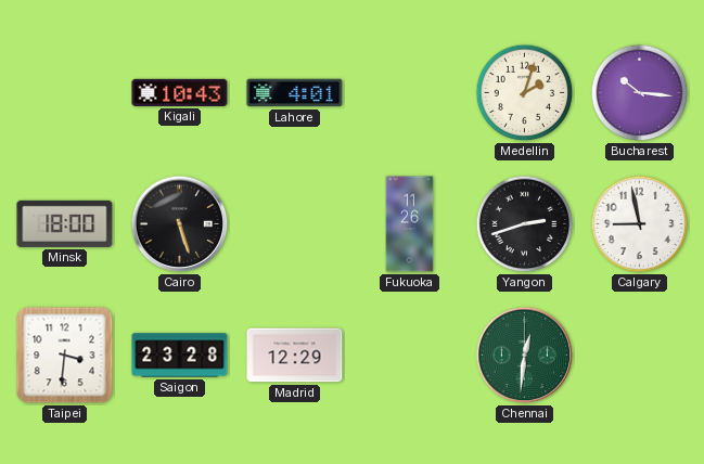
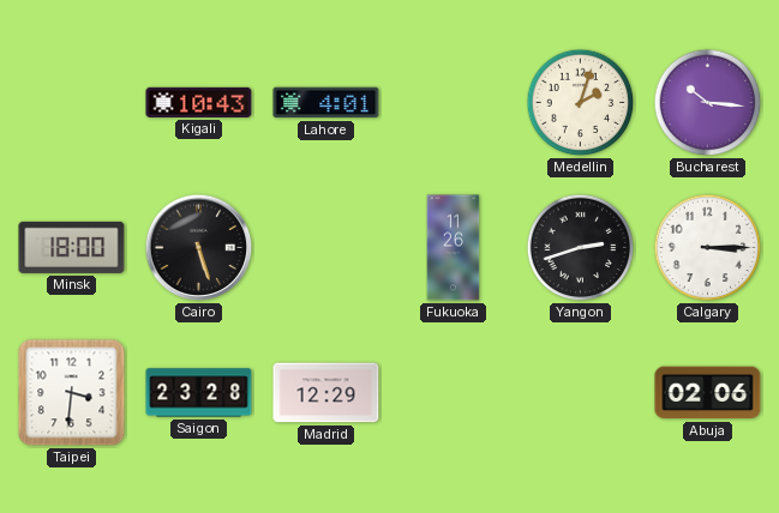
Calgary: 8:58 -> 3:15
Chennai: 12:31 -> none
Abuja: none -> 02:06
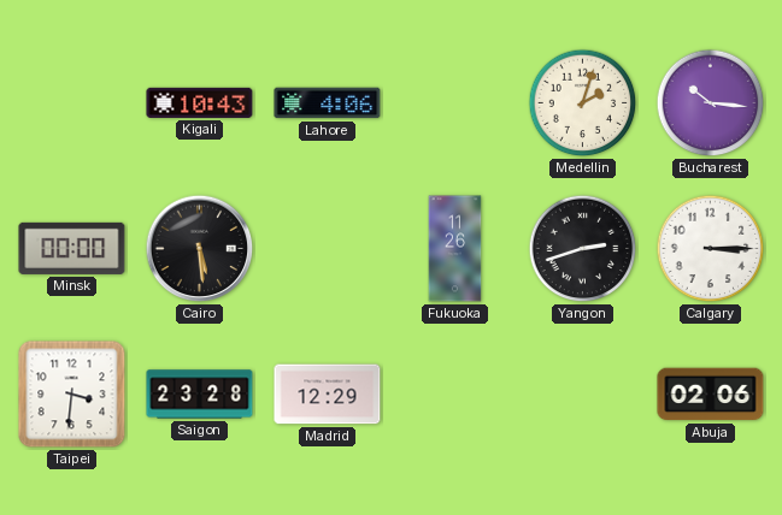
Lahore: 4:01 -> 4:06
Minsk: 18:00 -> 00:00
Cairo: 5:27 -> 5:29
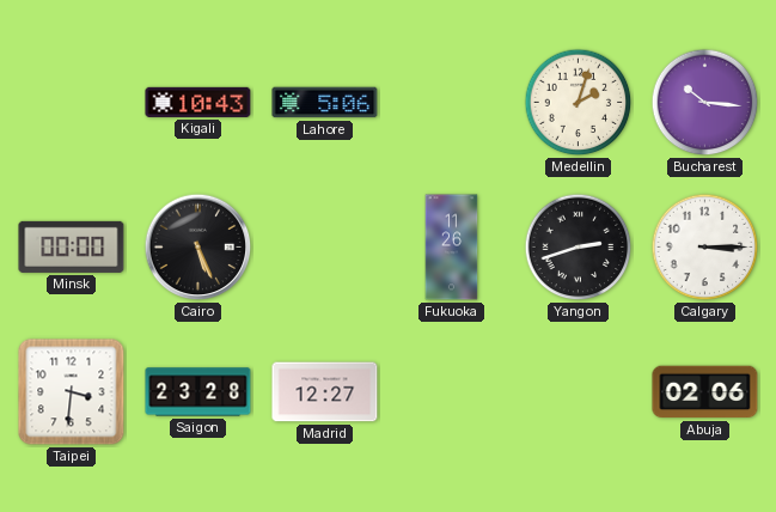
Lahore: 4:06 -> 5:06
Cairo: 5:29 -> 5:26
Madrid: 12:29 -> 12:27
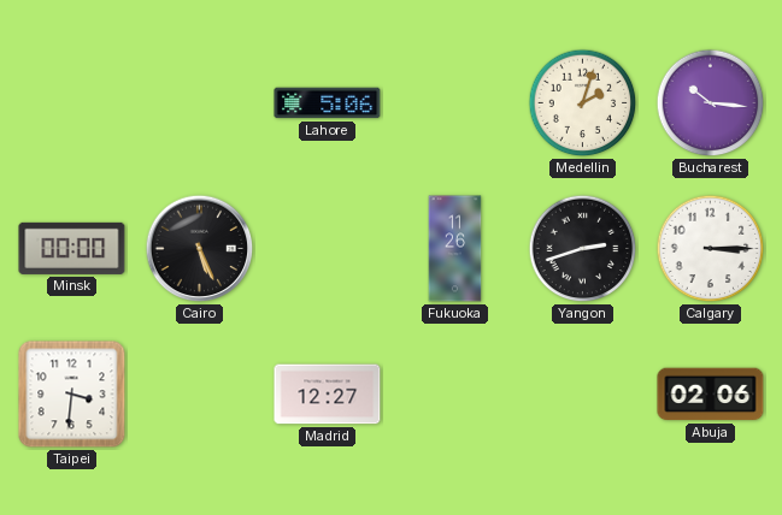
Kigali: 10:43 -> none
Saigon: 23:28 -> none
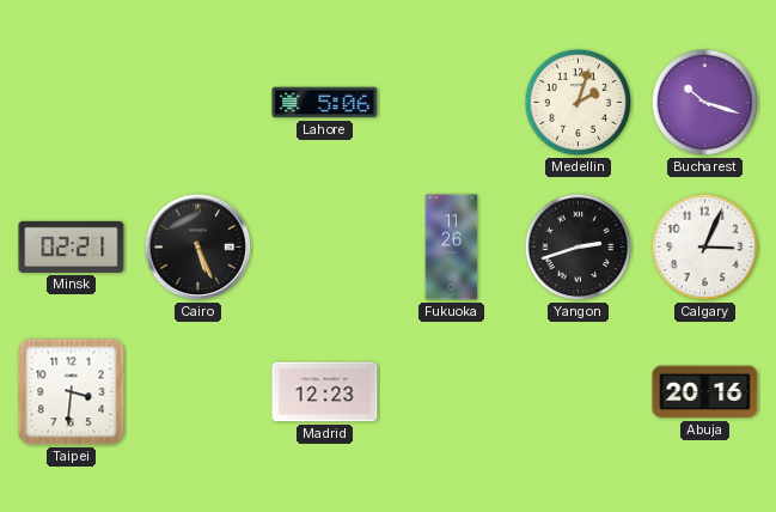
Bucharest: 10:16 -> 10:18
Minsk: 00:00 -> 02:21
Calgary: 3:15 -> 3:04
Madrid: 12:27 -> 12:23
Abuja: 02:06 -> 20:16
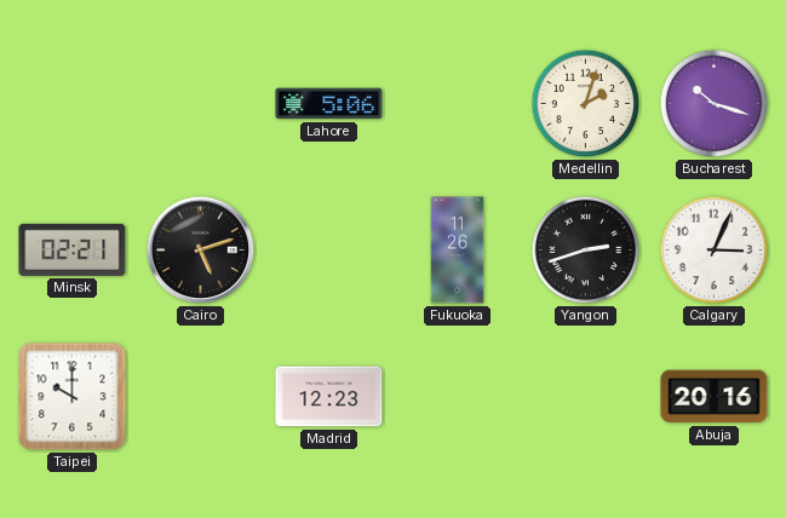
Cairo: 5:26 -> 5:12
Taipei: 3:31 -> 10:00
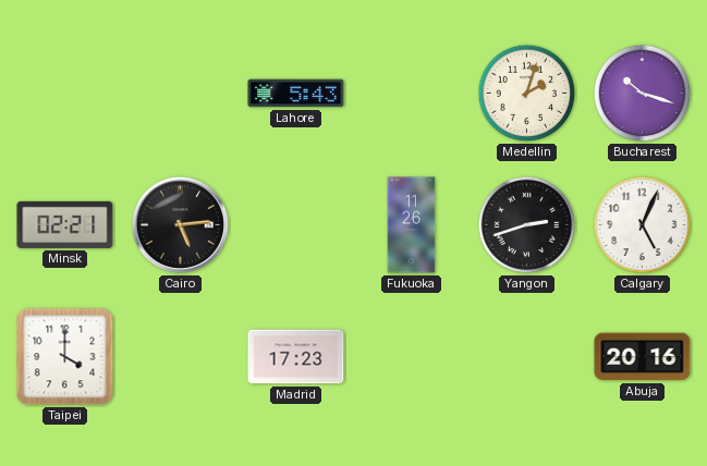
Lahore: 5:06 -> 5:43
Cairo: 5:12 -> 5:14
Calgary: 3:04 -> 5:04
Taipei: 10:00 -> 4:00
Madrid: 12:23 -> 17:23
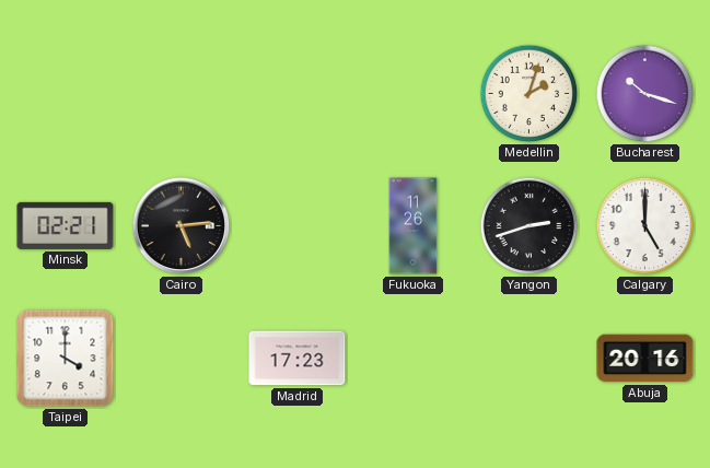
Lahore: 5:43 -> none
Calgary: 5:04 -> 5:00
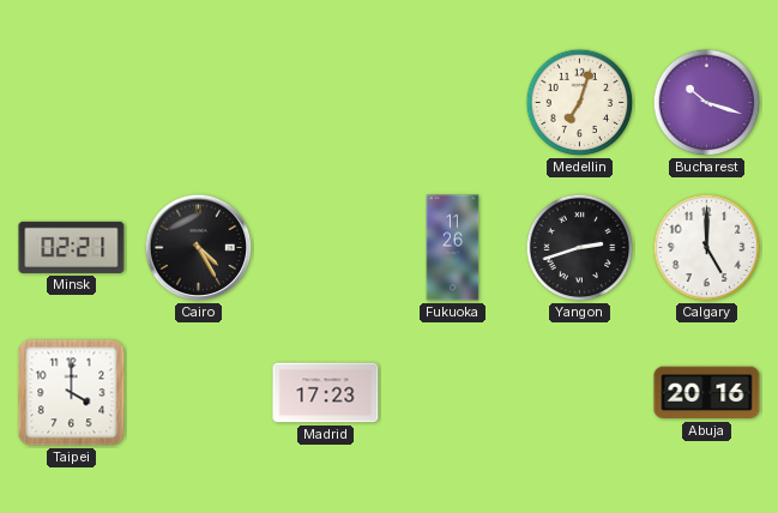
Medellin: 2:03 -> 7:03
Cairo: 5:14 -> 4:25
